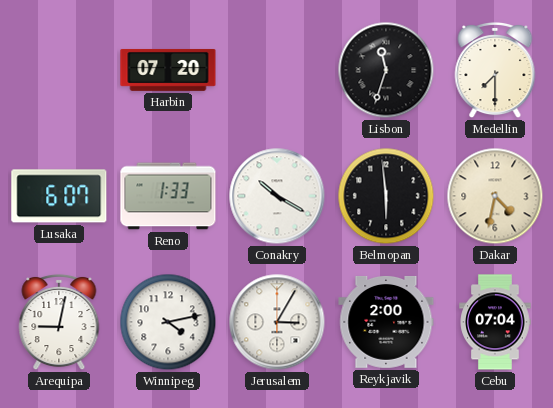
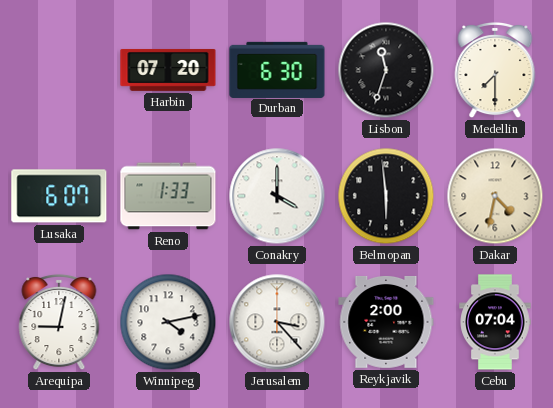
Durban: none -> 6:30
Conakry: 10:20 -> 4:00
Jerusalem: 3:05 -> 3:23
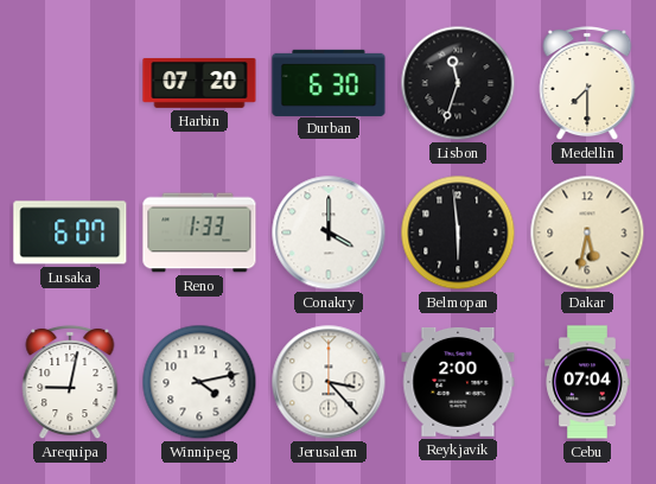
Dakar: 4:32 -> 5:32
